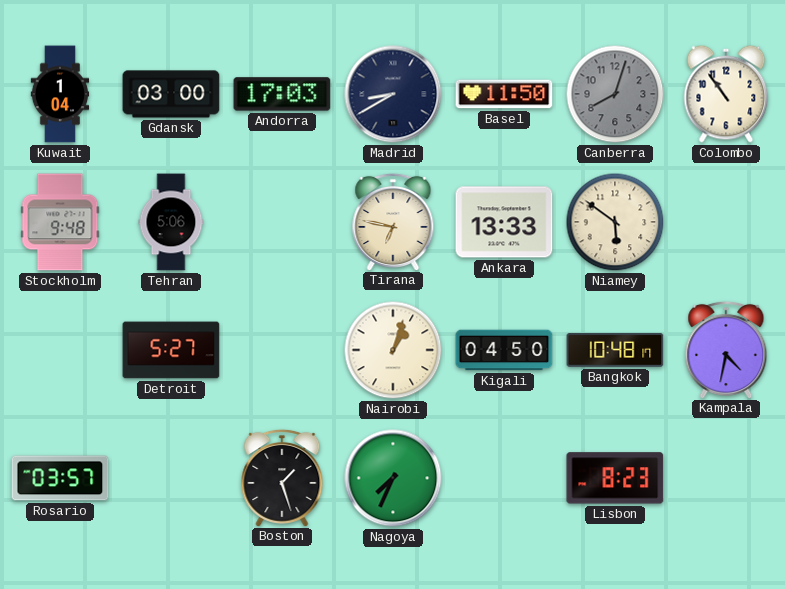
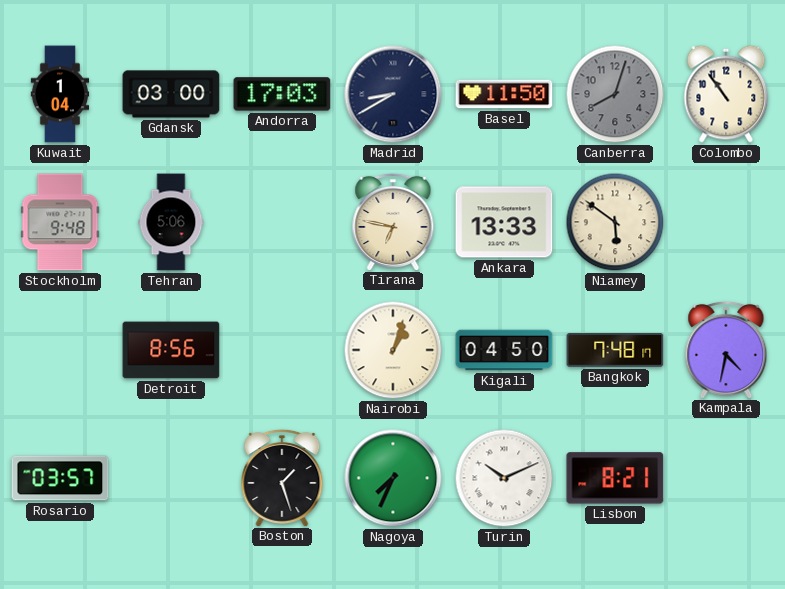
Detroit: 5:27 -> 8:56
Bangkok: 10:48 -> 7:48
Turin: none -> 10:11
Lisbon: 8:23 -> 8:21
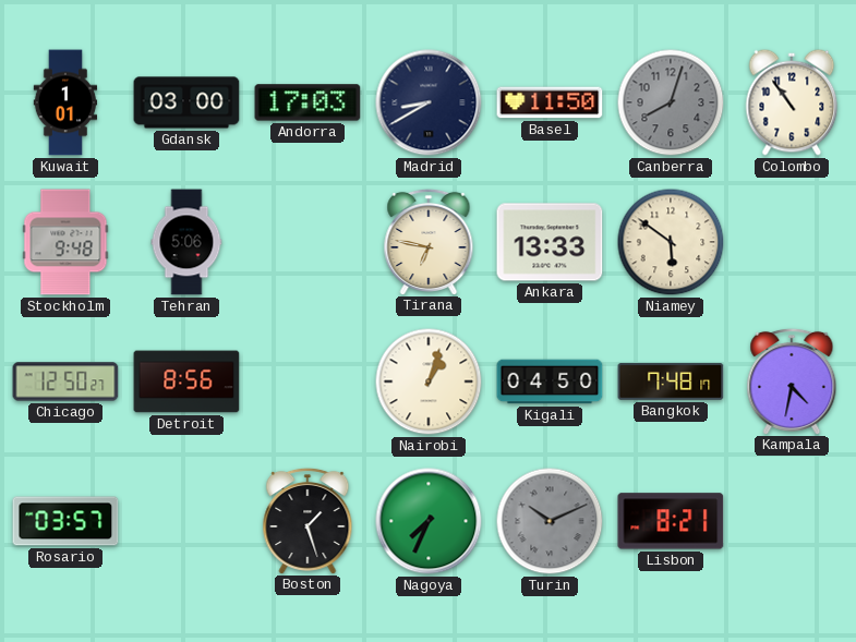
Kuwait: 1:04 -> 1:01
Chicago: none -> 12:50
Turin dial: white -> grey
